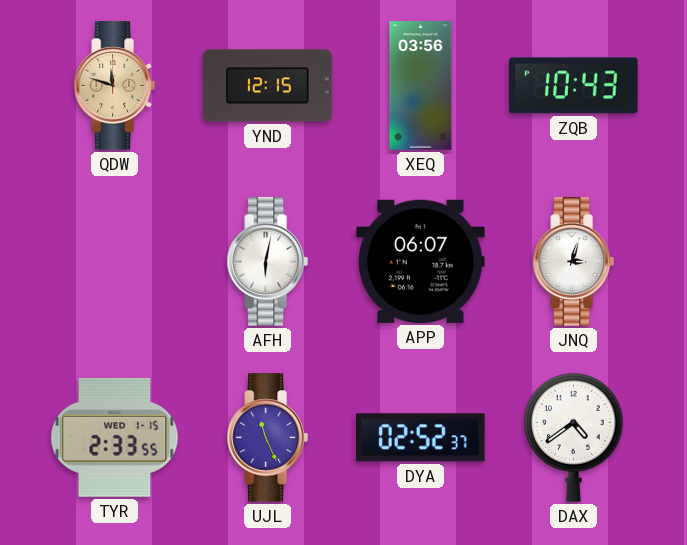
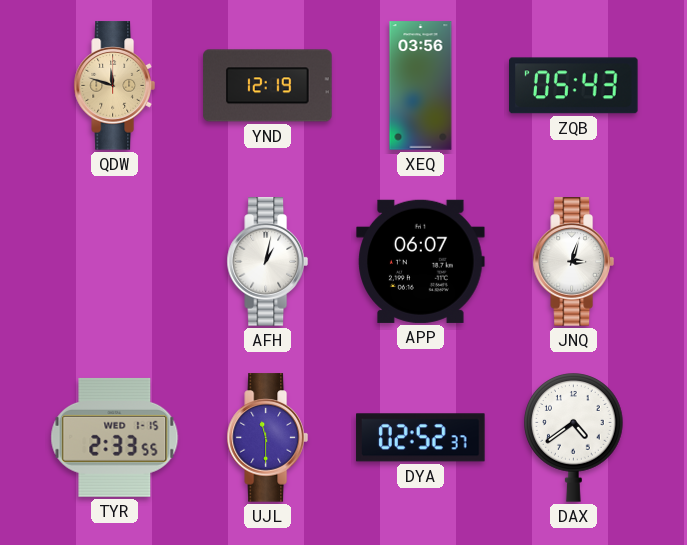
YND: 12:15 -> 12:19
ZQB: 10:43 -> 05:43
AFH: 6:02 -> 1:02
UJL: 11:26 -> 11:30
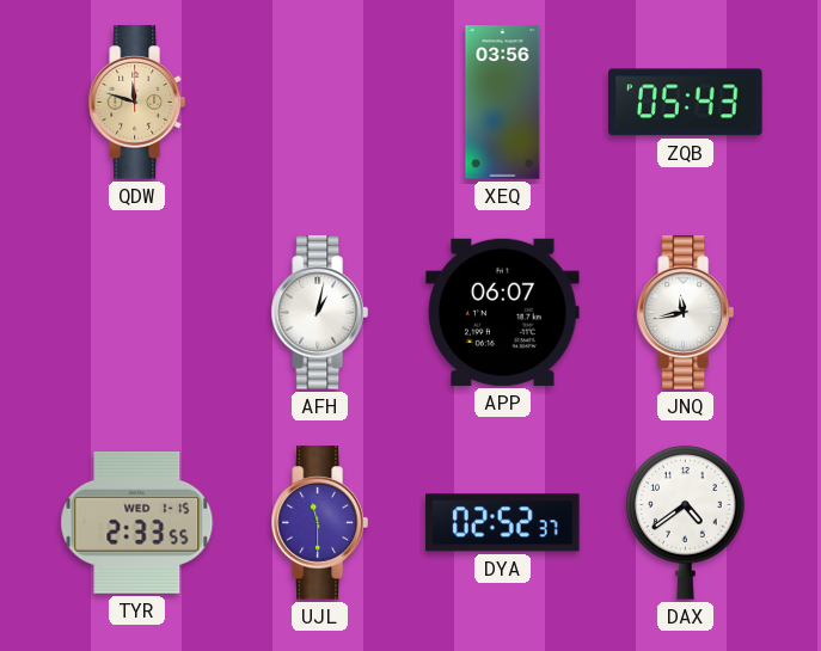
YND: 12:19 -> none
JNQ: 3:03 -> 11:43
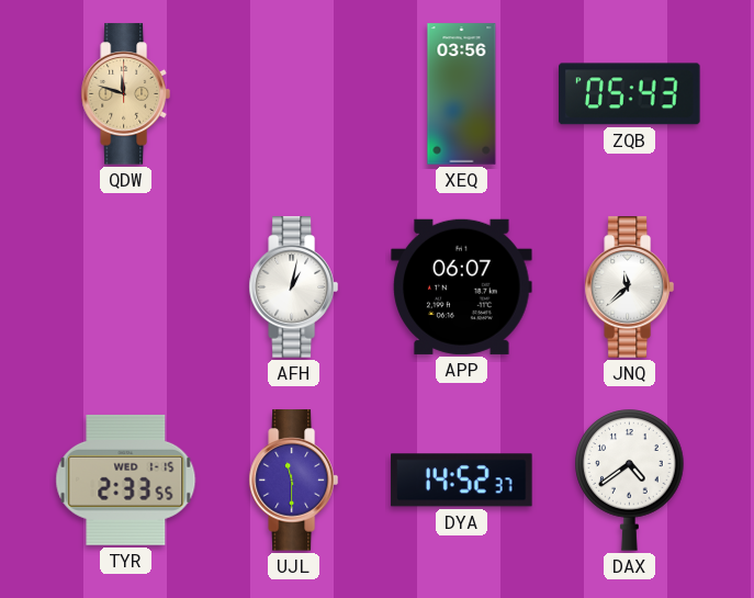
JNQ: 11:43 -> 11:38
DYA: 02:52 -> 14:52
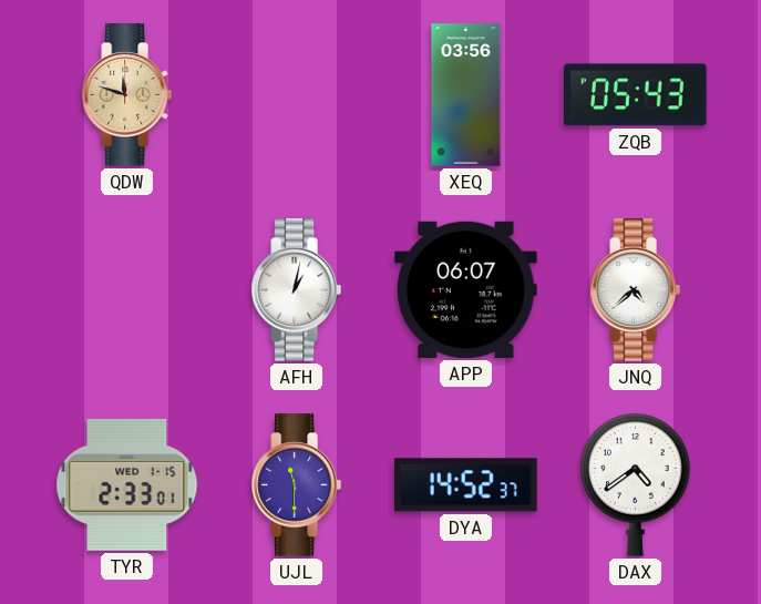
JNQ: 11:38 -> 4:38
TYR: 2:33:55 -> 2:33:01
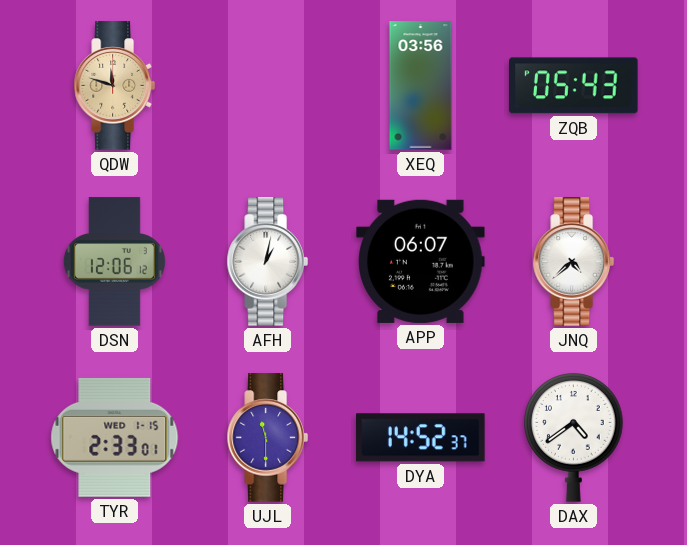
DSN: none -> 12:06
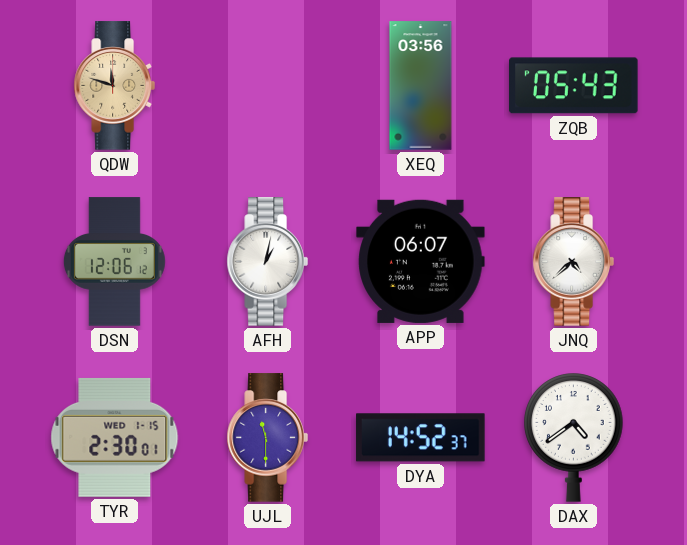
TYR: 2:33 -> 2:30
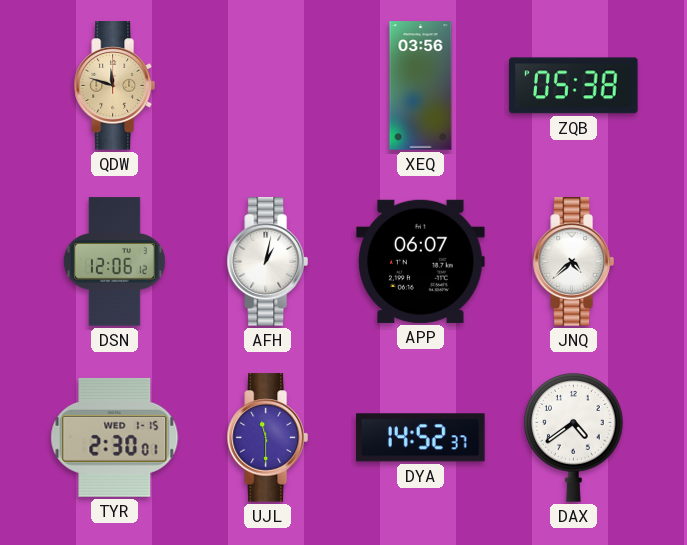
ZQB: 05:43 -> 05:38
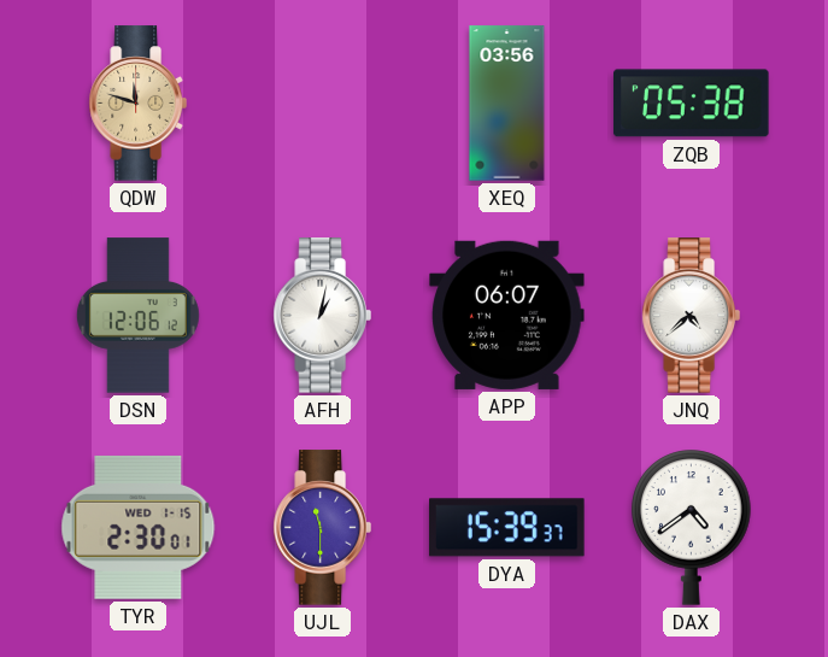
DYA: 14:52 -> 15:39
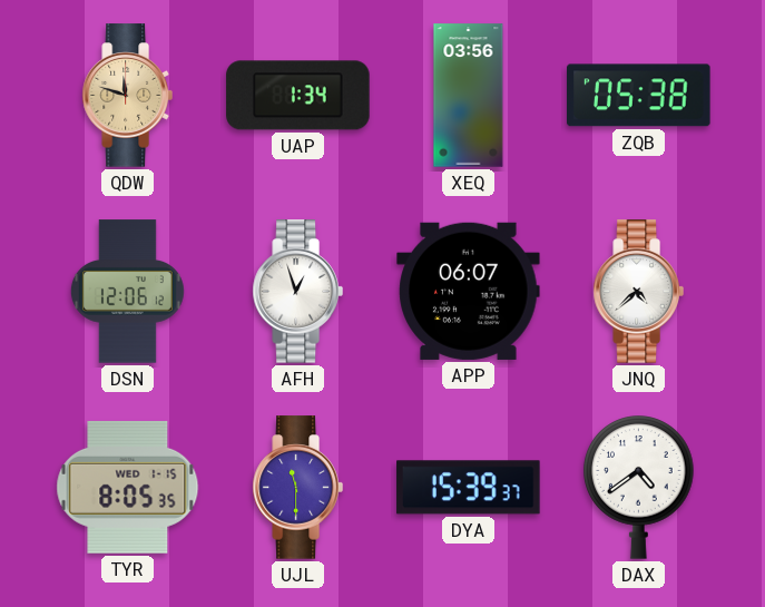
UAP: none -> 1:34
AFH: 1:02 -> 12:57
TYR: 2:30 -> 8:05
